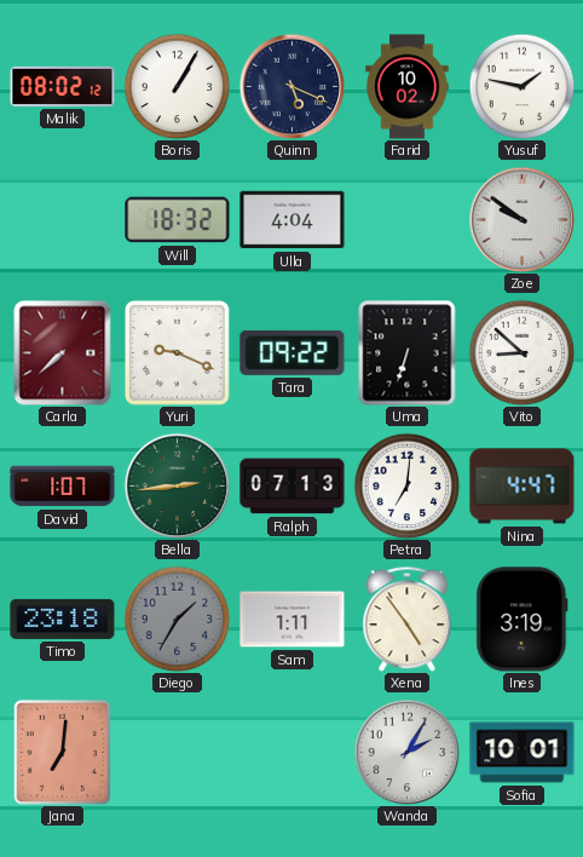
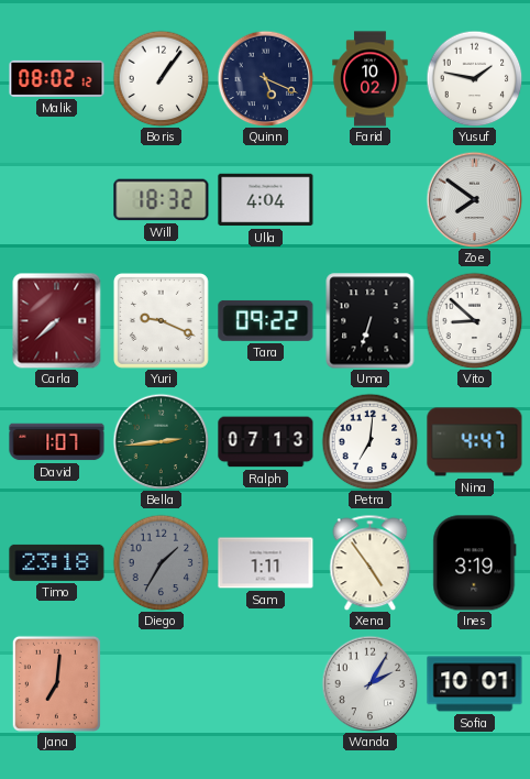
Boris: 1:05 -> 1:06
Zoe: 9:51 -> 7:51
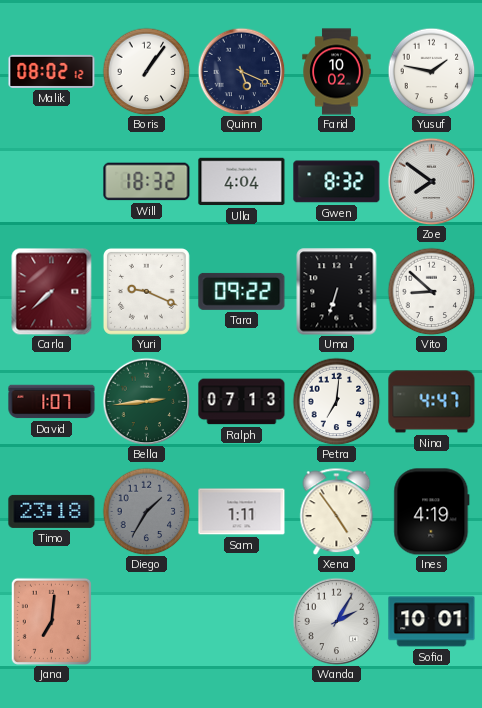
Gwen: none -> 8:32
Ines: 3:19 -> 4:19
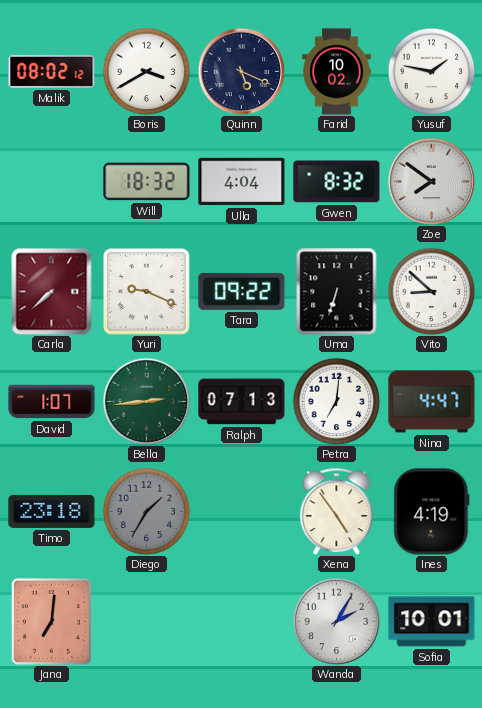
Boris: 1:06 -> 3:40
Sam: 1:11 -> none
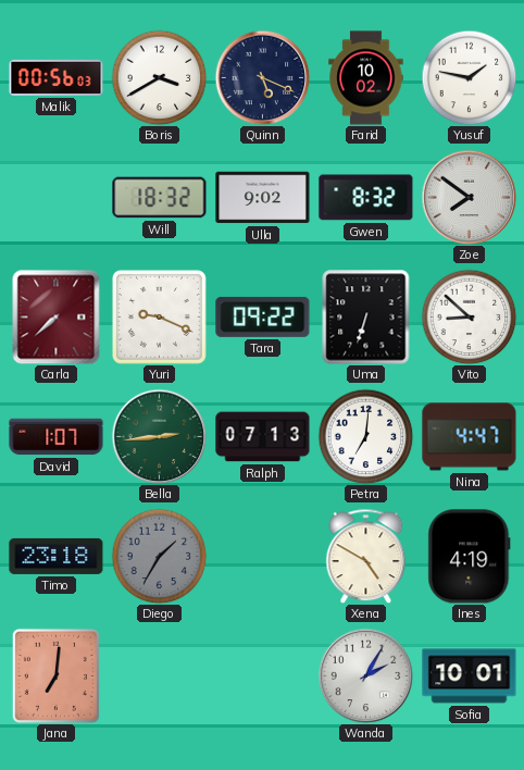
Malik: 08:02 -> 00:56
Ulla: 4:04 -> 9:02
Xena: 4:54 -> 4:50
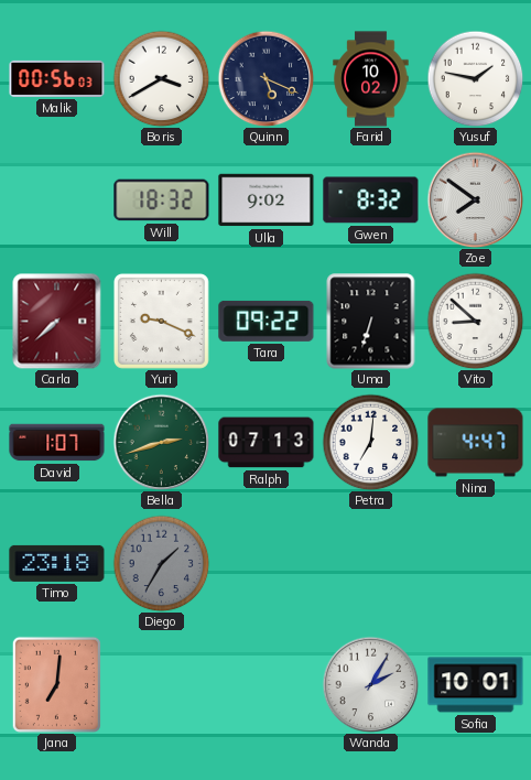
Bella: 2:44 -> 2:42
Xena: 4:50 -> none
Ines: 4:19 -> none
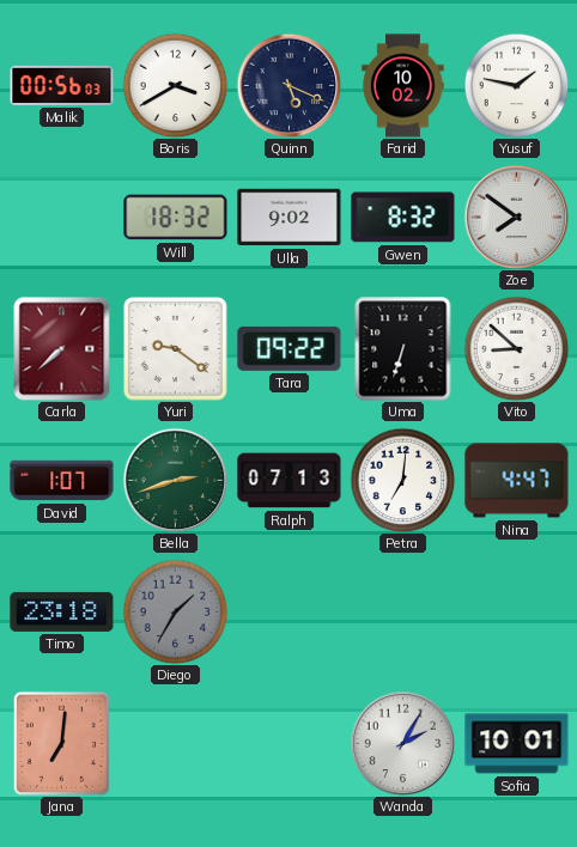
Yuri: 9:19 -> 9:21
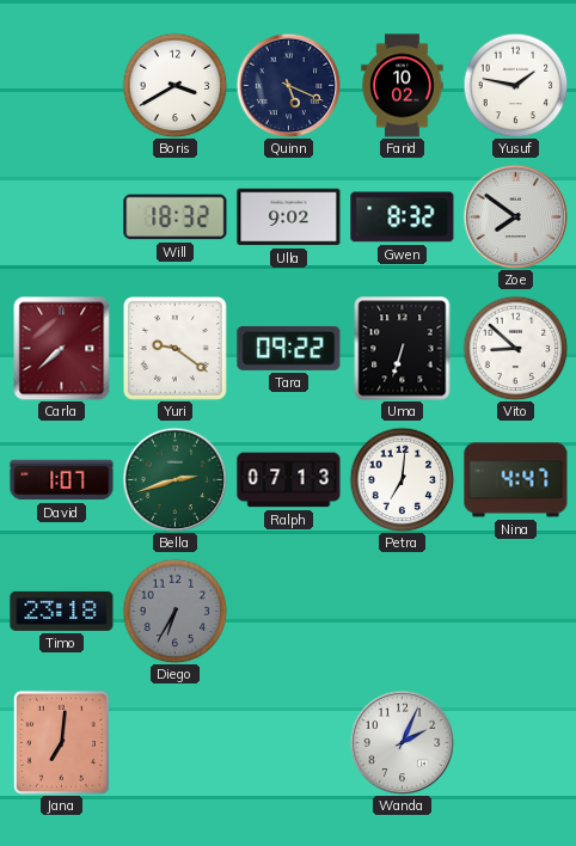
Malik: 00:56 -> none
Diego: 1:35 -> 6:35
Wanda: 2:05 -> 2:04
Sofia: 10:01 -> none
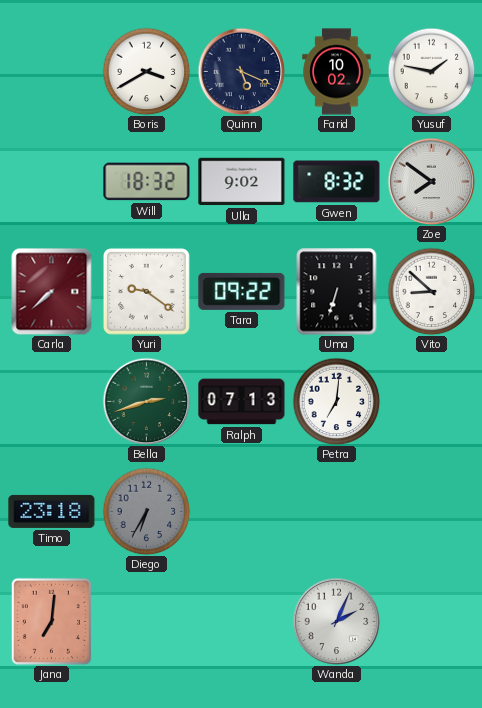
David: 1:07 -> none
Nina: 4:47 -> none
